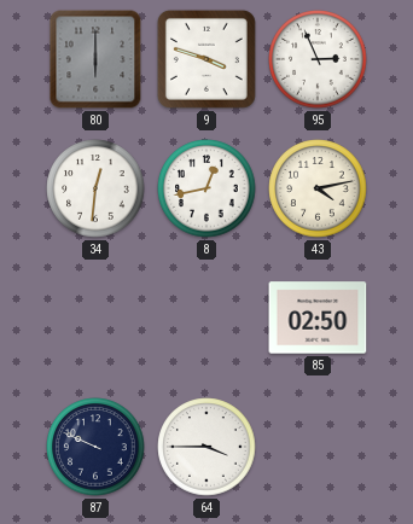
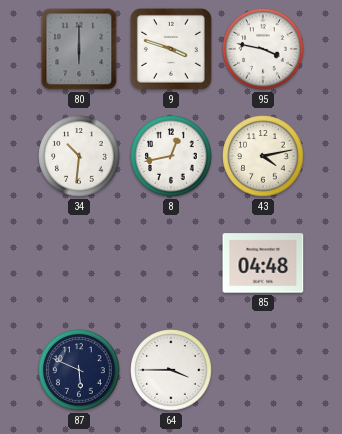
95: 2:56 -> 3:47
34: 12:31 -> 10:31
85: 02:50 -> 04:48
87: 9:49 -> 5:49
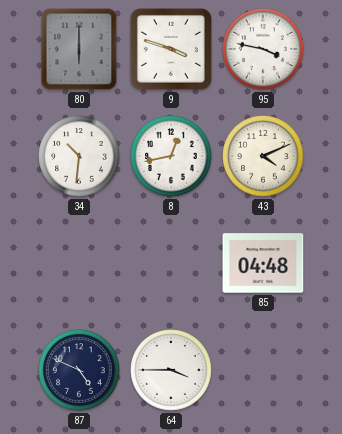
43: 4:13 -> 4:11
87: 5:49 -> 4:49
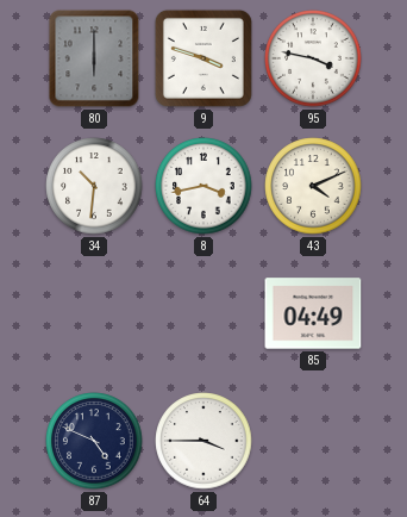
8: 12:43 -> 3:43
85: 04:48 -> 04:49
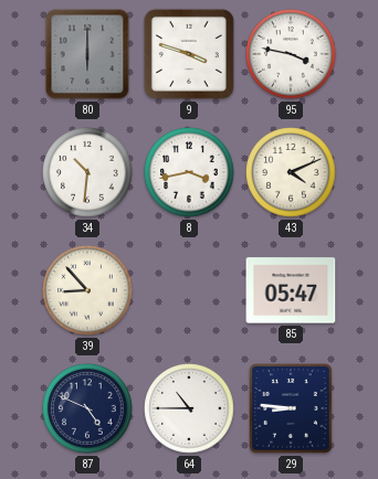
39: none -> 8:53
85: 04:49 -> 05:47
64: 3:45 -> 10:45
29: none -> 8:46
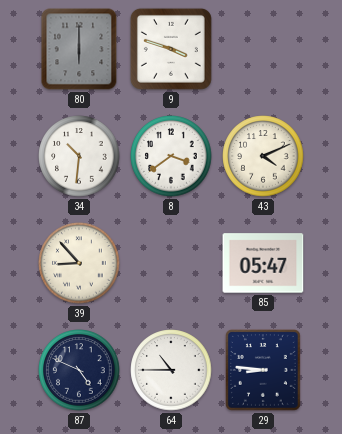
95: 3:47 -> none
8: 3:43 -> 3:39
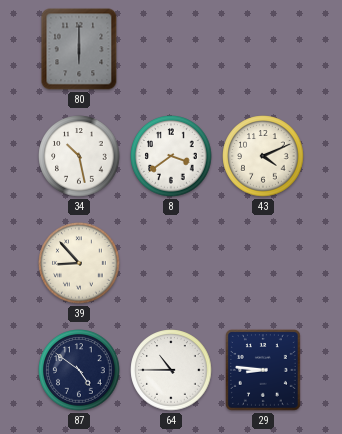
9: 3:48 -> none
34: 10:31 -> 10:28
85: 05:47 -> none
87: 4:49 -> 4:51
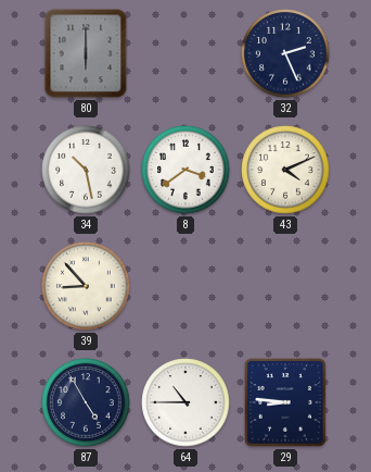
32: none -> 2:26
87: 4:51 -> 4:55
